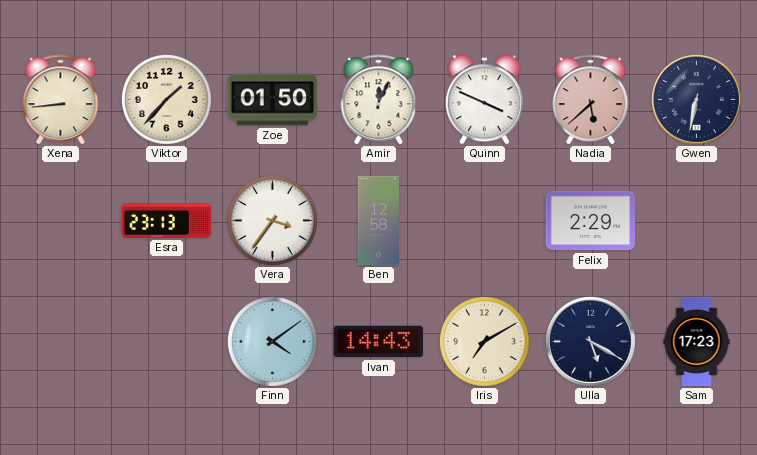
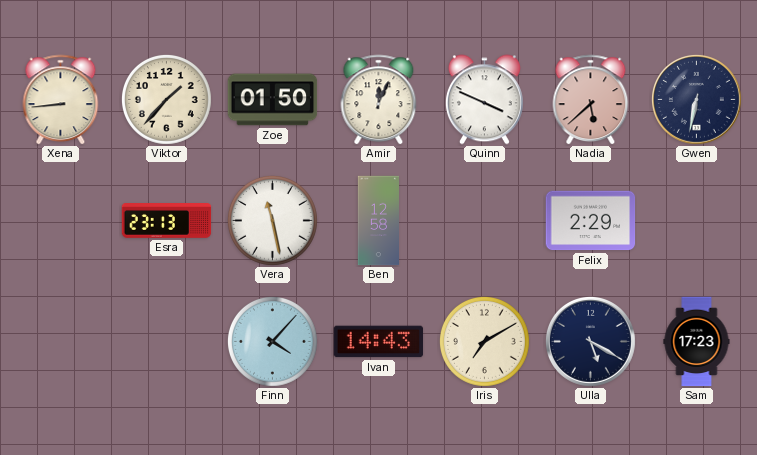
Vera: 3:36 -> 11:28
Finn: 4:09 -> 4:07
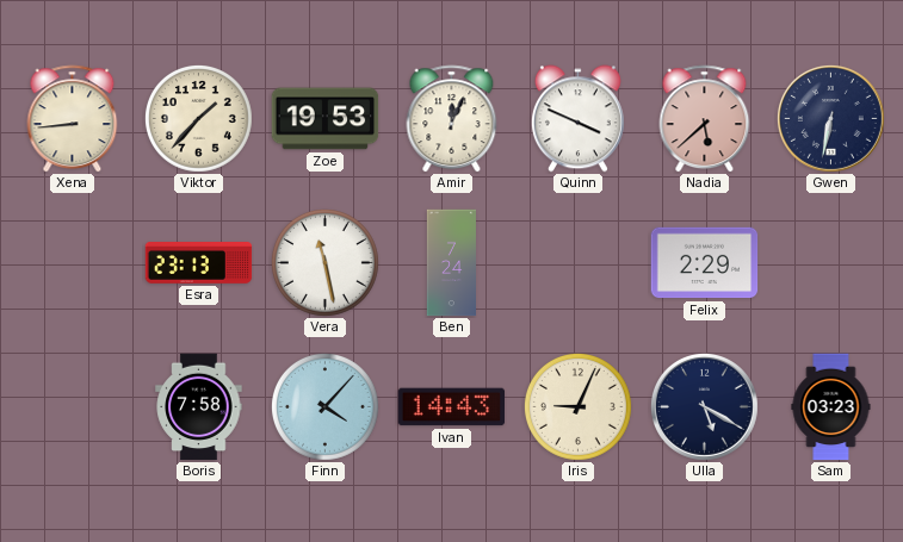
Zoe: 01:50 -> 19:53
Ben: 12:58 -> 7:24
Boris: none -> 7:58
Iris: 7:10 -> 9:04
Sam: 17:23 -> 03:23
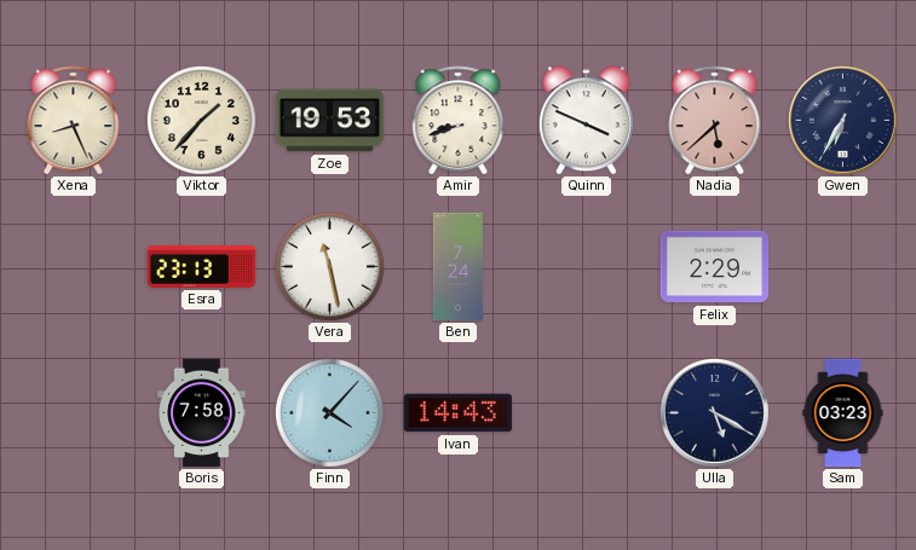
Xena: 8:44 -> 8:26
Amir: 12:04 -> 8:42
Gwen: 6:32 -> 6:35
Iris: 9:04 -> none
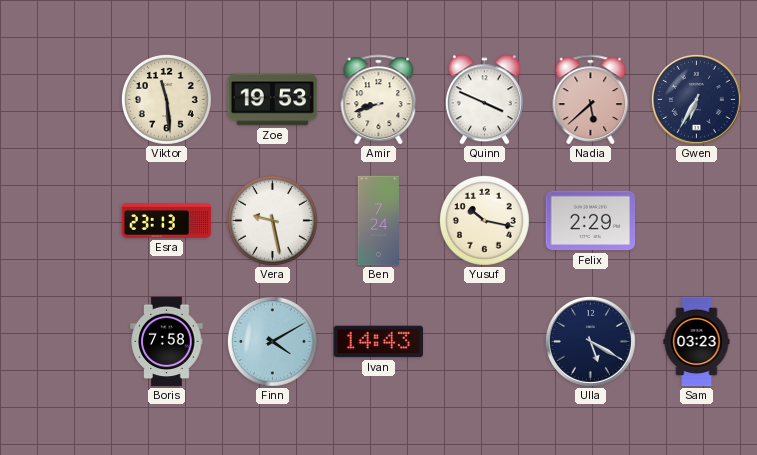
Xena: 8:26 -> none
Viktor: 1:37 -> 11:29
Vera: 11:28 -> 9:28
Yusuf: none -> 10:17
Finn: 4:07 -> 4:10
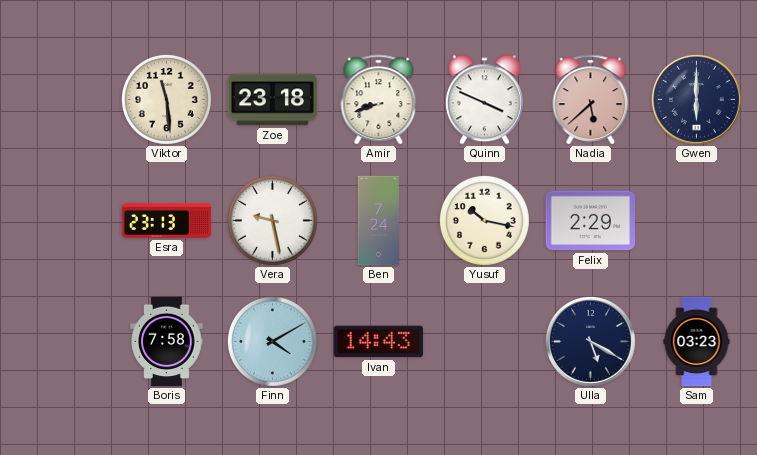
Zoe: 19:53 -> 23:18
Gwen: 6:35 -> 6:00
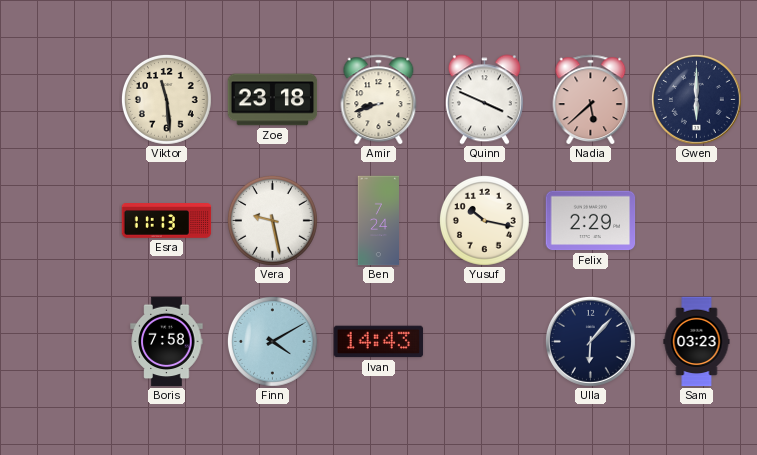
Esra: 23:13 -> 11:13
Ulla: 5:20 -> 6:07
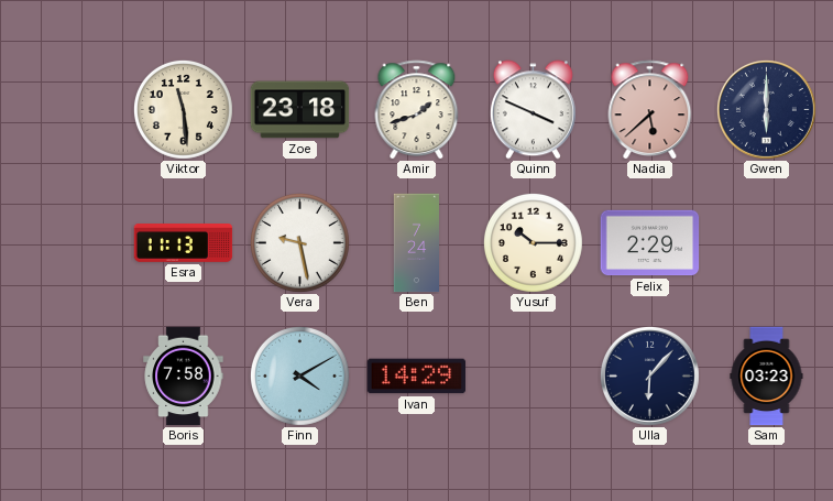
Amir: 8:42 -> 1:42
Yusuf: 10:17 -> 10:15
Ivan: 14:43 -> 14:29
